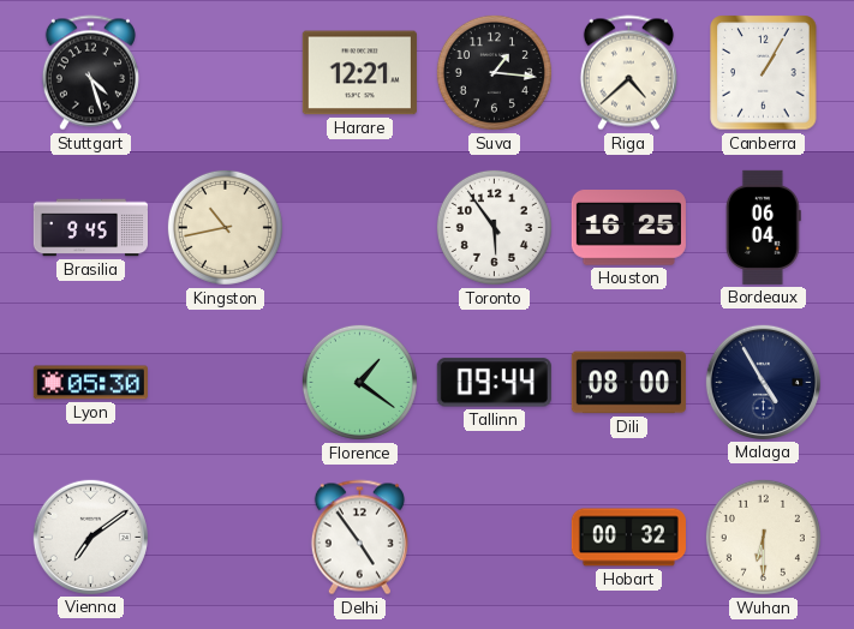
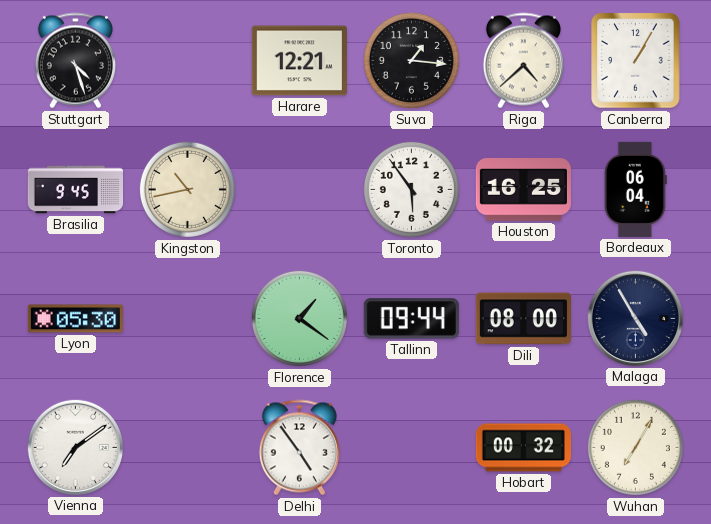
Wuhan: 6:30 -> 7:05
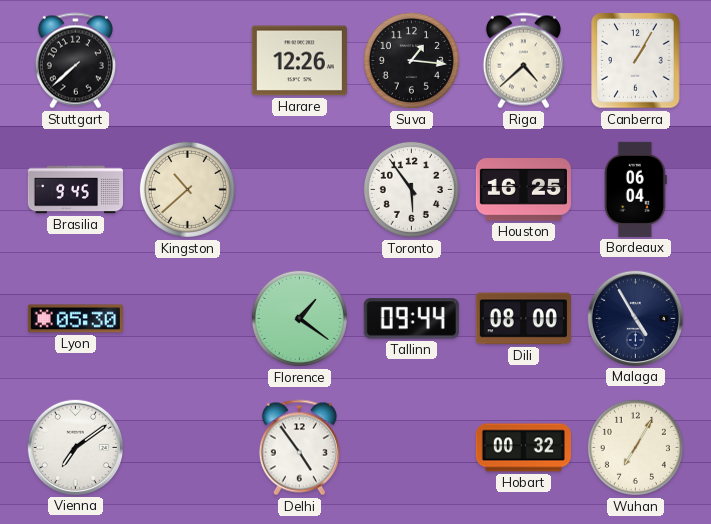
Stuttgart: 4:27 -> 7:38
Harare: 12:21 -> 12:26
Kingston: 10:43 -> 10:38
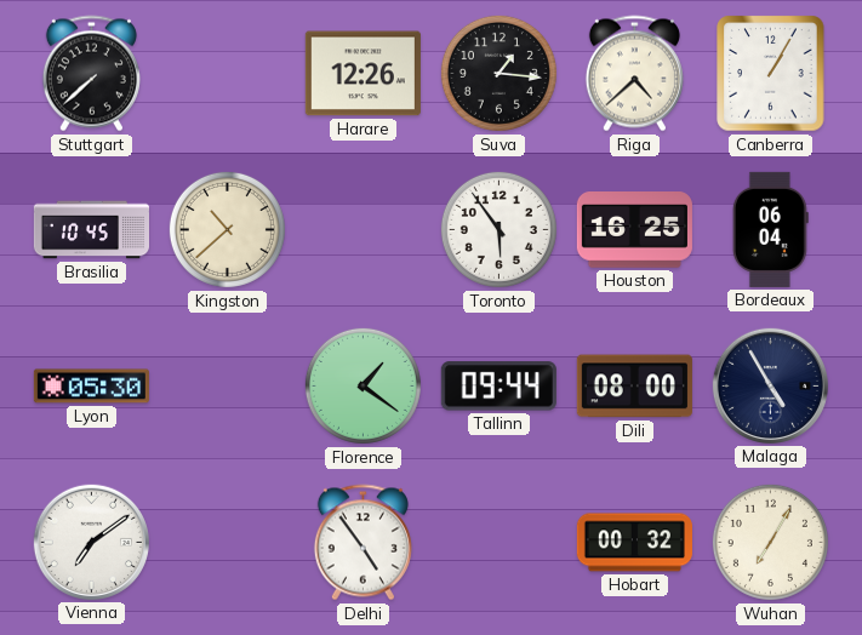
Brasilia: 9:45 -> 10:45
